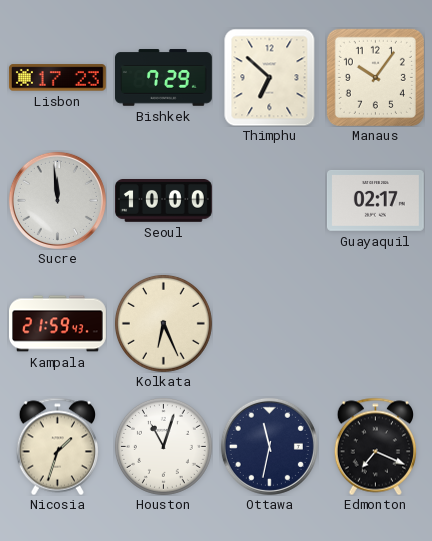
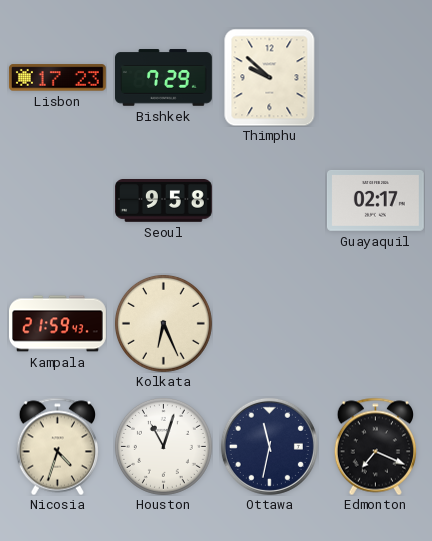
Thimphu: 6:52 -> 9:52
Manaus: 10:06 -> none
Sucre: 11:59 -> none
Seoul: 10:00 -> 9:58
Nicosia: 1:33 -> 4:33
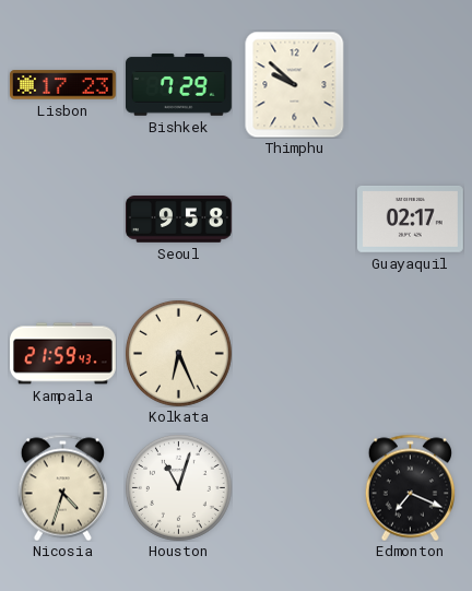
Ottawa: 11:32 -> none
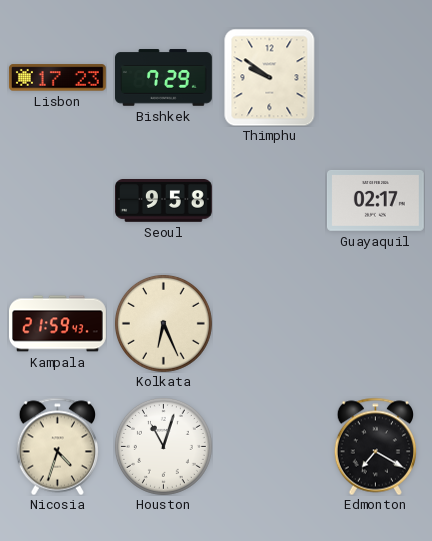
Thimphu: 9:52 -> 9:51
Edmonton: 7:19 -> 7:20
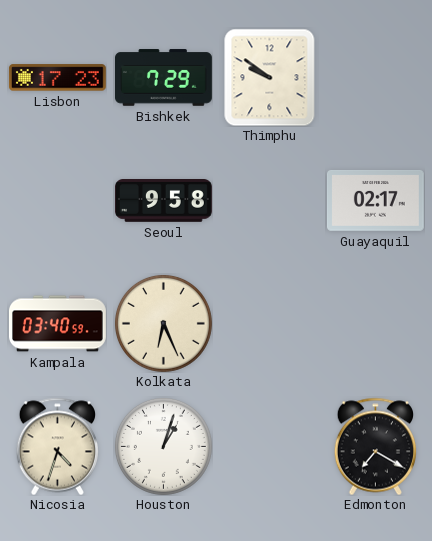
Kampala: 21:59 -> 03:40
Houston: 11:03 -> 1:03
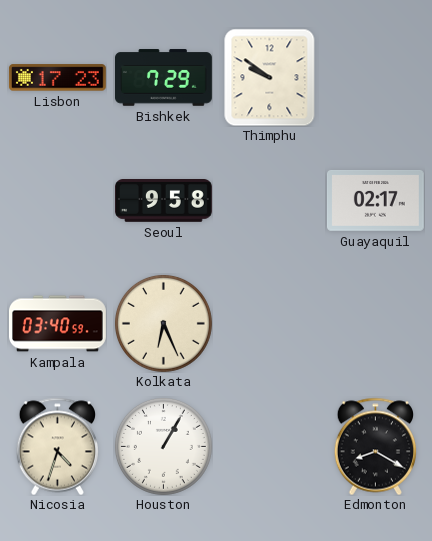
Houston: 1:03 -> 1:05
Edmonton: 7:20 -> 8:20
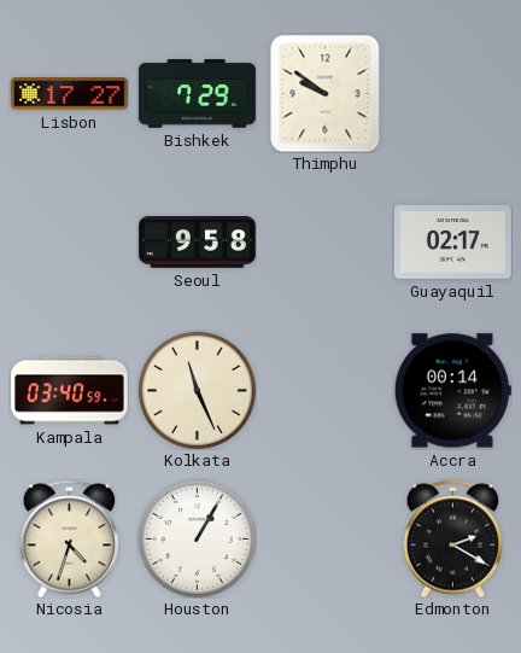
Lisbon: 17:23 -> 17:27
Kolkata: 6:26 -> 11:26
Accra: none -> 00:14
Edmonton: 8:20 -> 2:20
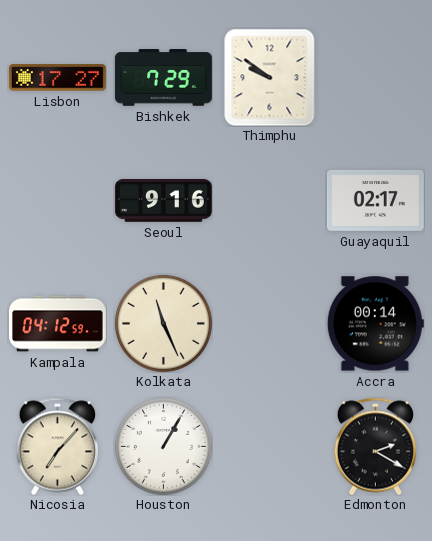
Seoul: 9:58 -> 9:16
Kampala: 03:40 -> 04:12
Nicosia: 4:33 -> 7:07
